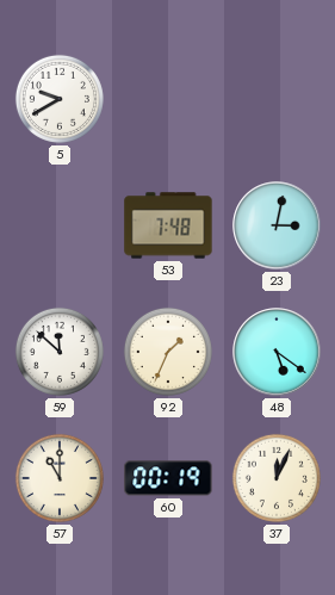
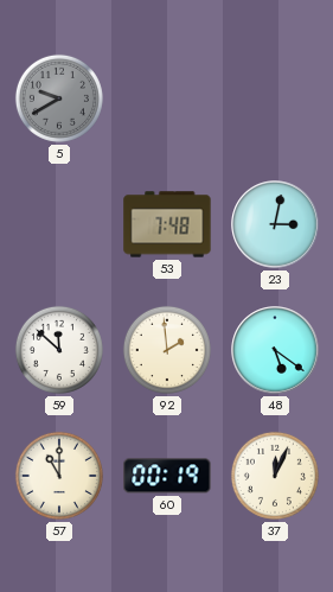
5 dial: white -> grey
92: 1:34 -> 1:59
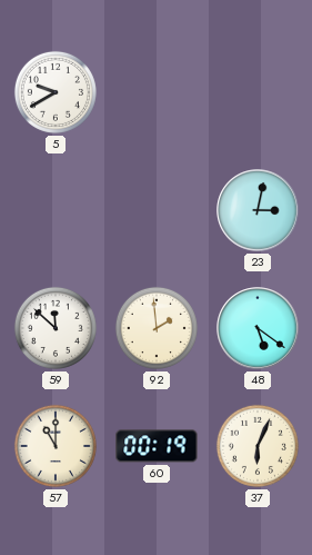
5 dial: grey -> white
53: 7:48 -> none
37: 12:04 -> 6:04
